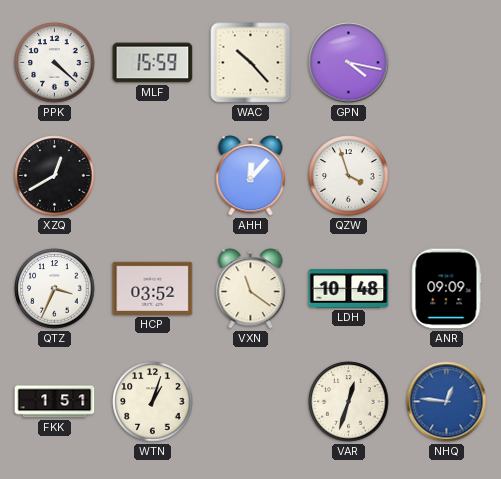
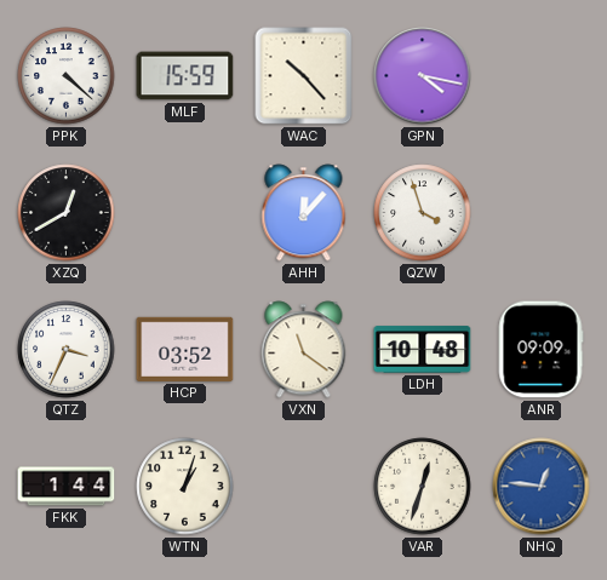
FKK: 1:51 -> 1:44
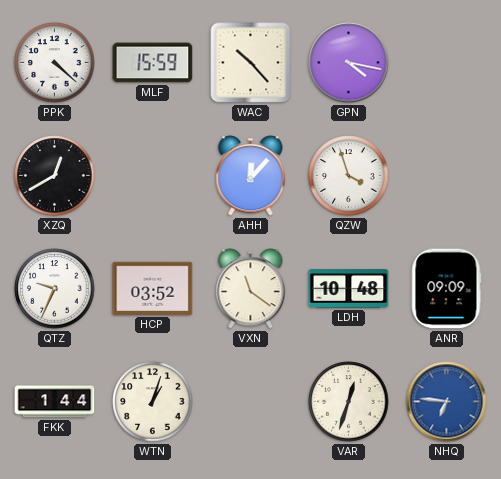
QTZ: 3:34 -> 9:34
NHQ: 12:46 -> 6:46
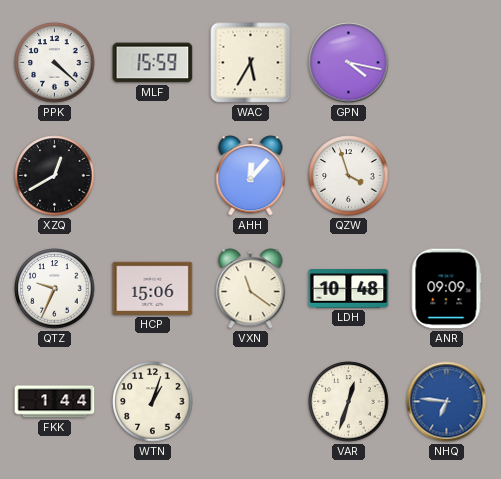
WAC: 10:23 -> 5:35
HCP: 03:52 -> 15:06
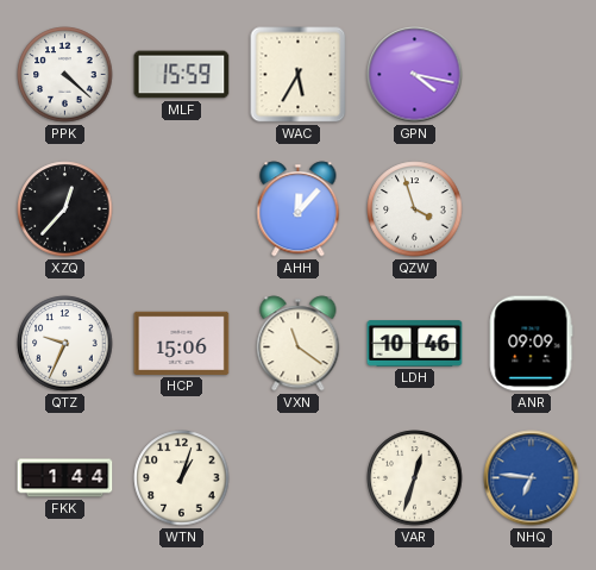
XZQ: 12:40 -> 12:37
LDH: 10:48 -> 10:46
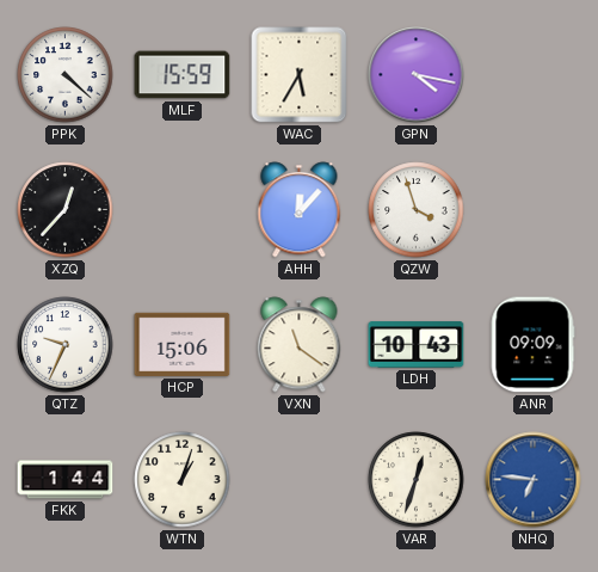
LDH: 10:46 -> 10:43
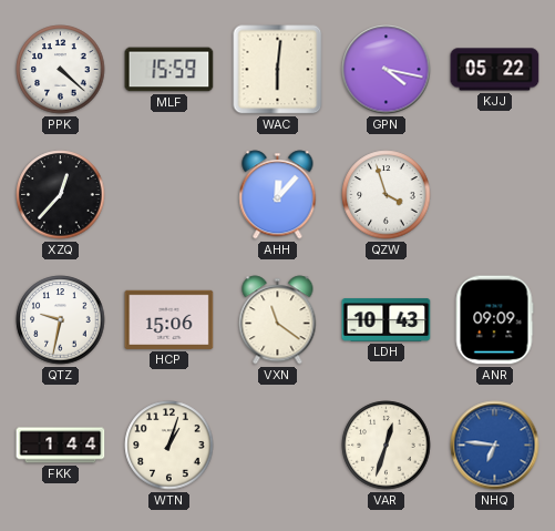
WAC: 5:35 -> 6:01
KJJ: none -> 05:22
QTZ: 9:34 -> 9:32
